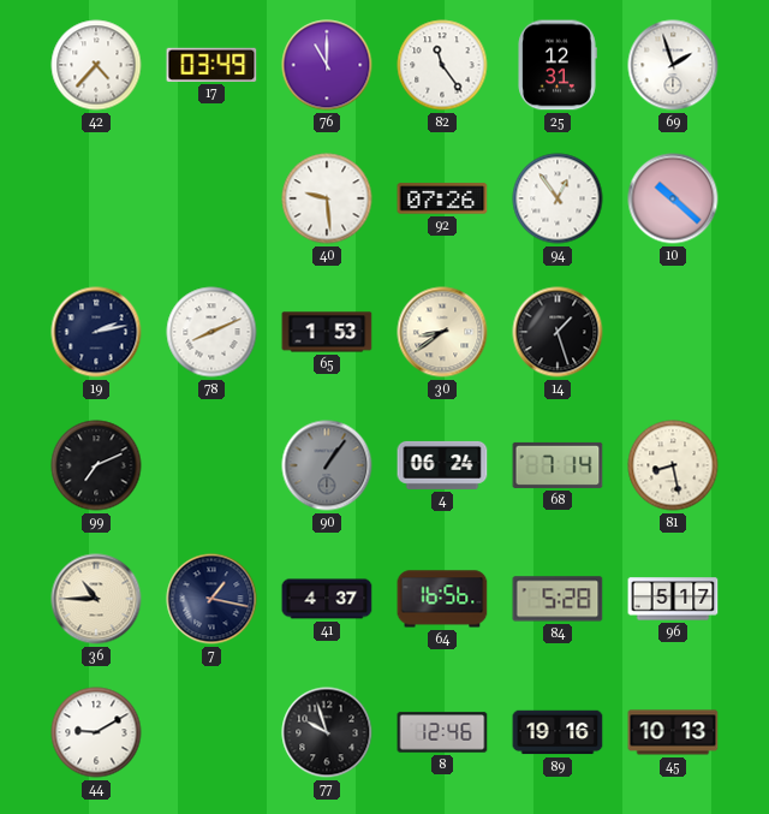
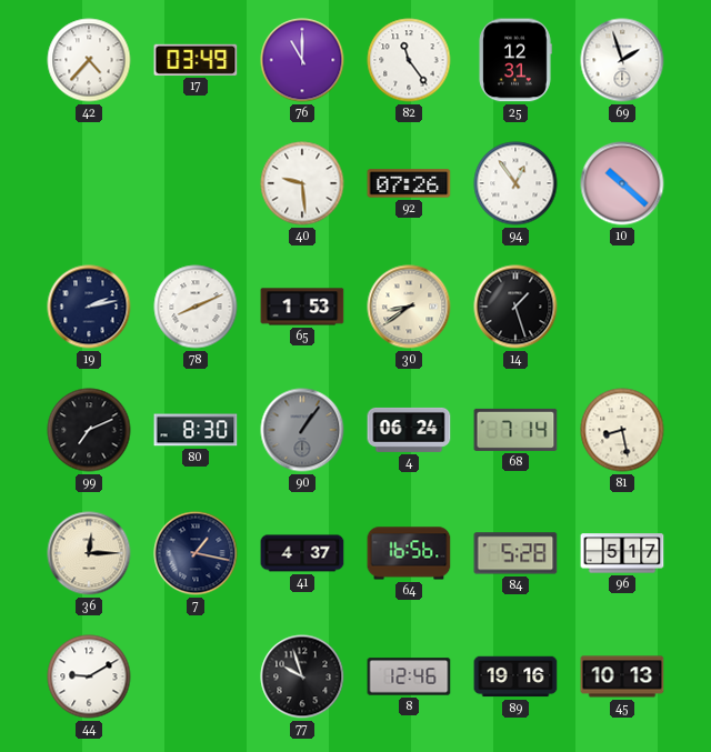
80: none -> 8:30
36: 10:45 -> 12:15
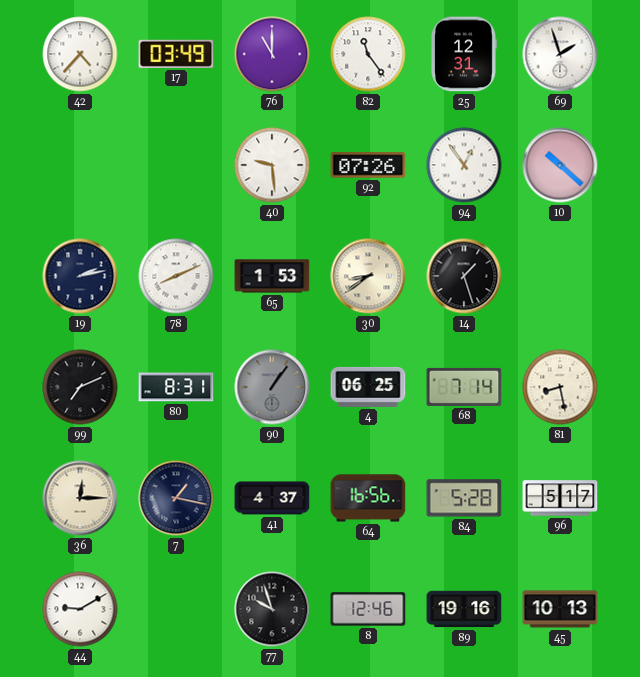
80: 8:30 -> 8:31
4: 06:24 -> 06:25
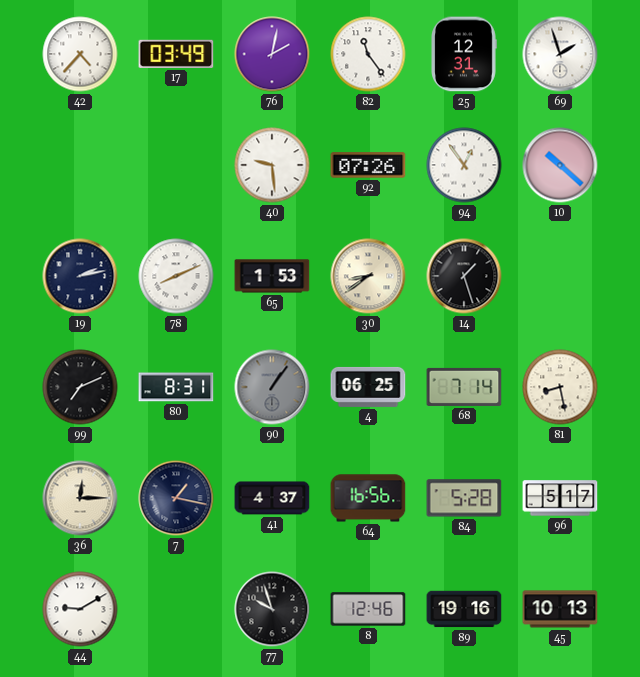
76: 11:00 -> 2:02
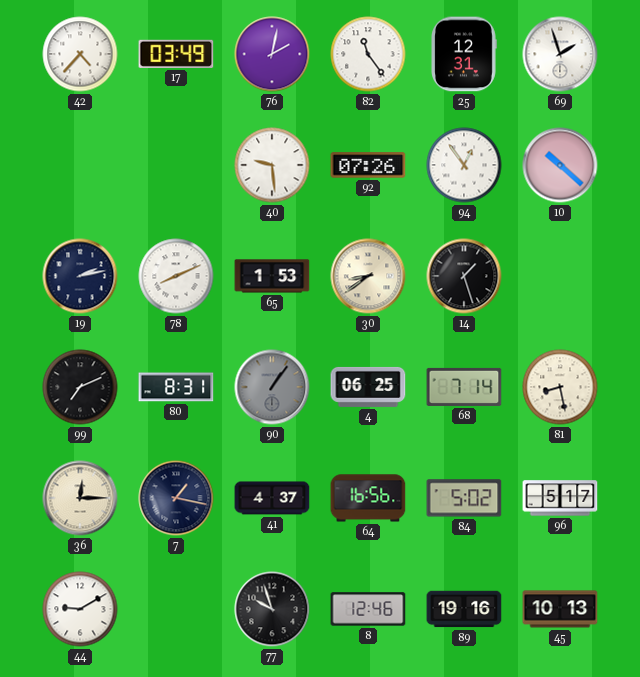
84: 5:28 -> 5:02
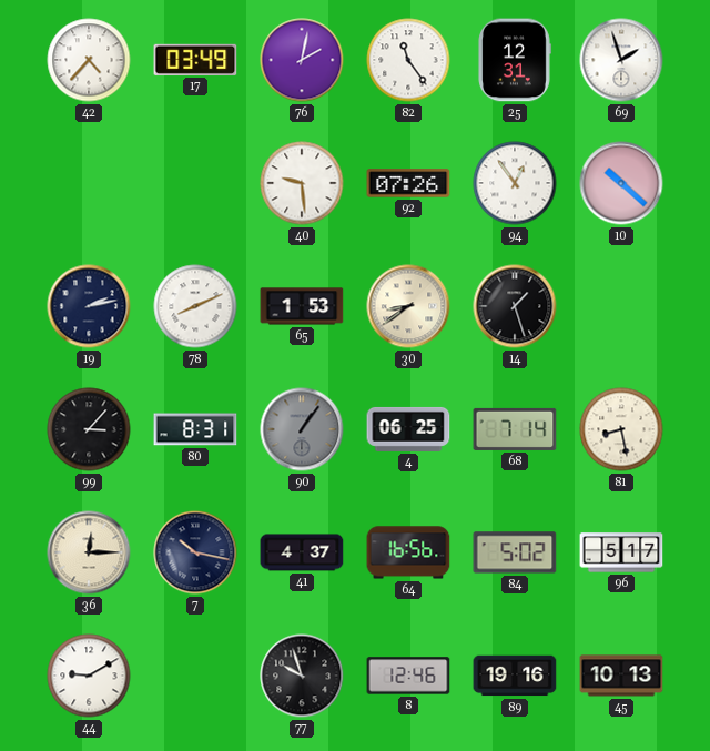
99: 7:11 -> 3:07
7: 1:17 -> 10:17
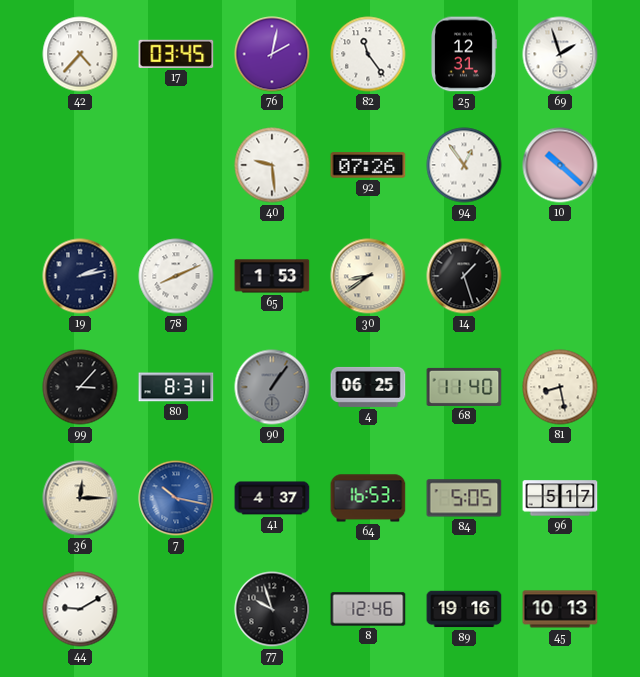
17: 03:49 -> 03:45
68: 7:14 -> 11:40
7 dial: navy -> blue
64: 16:56 -> 16:53
84: 5:02 -> 5:05
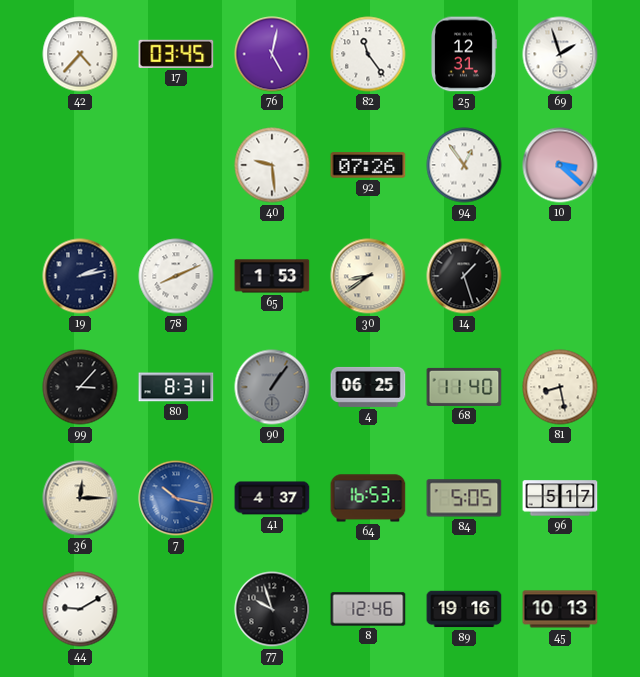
76: 2:02 -> 5:02
10: 10:22 -> 3:22
